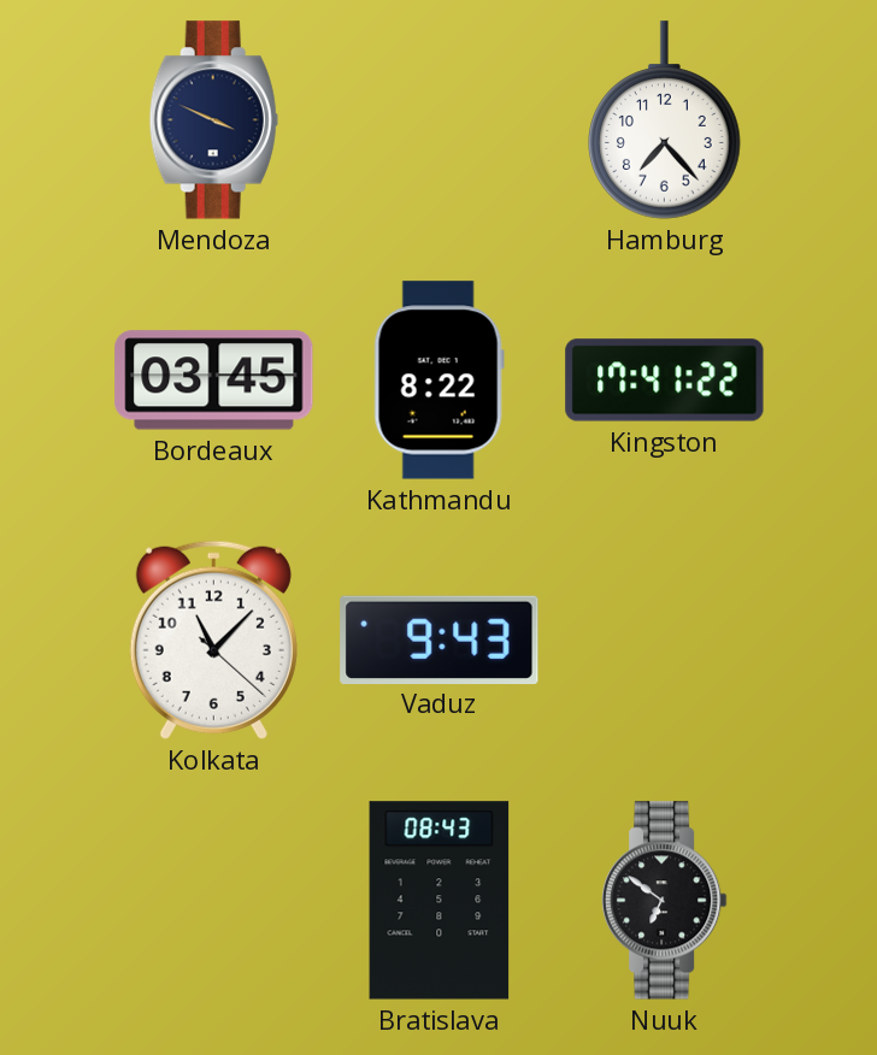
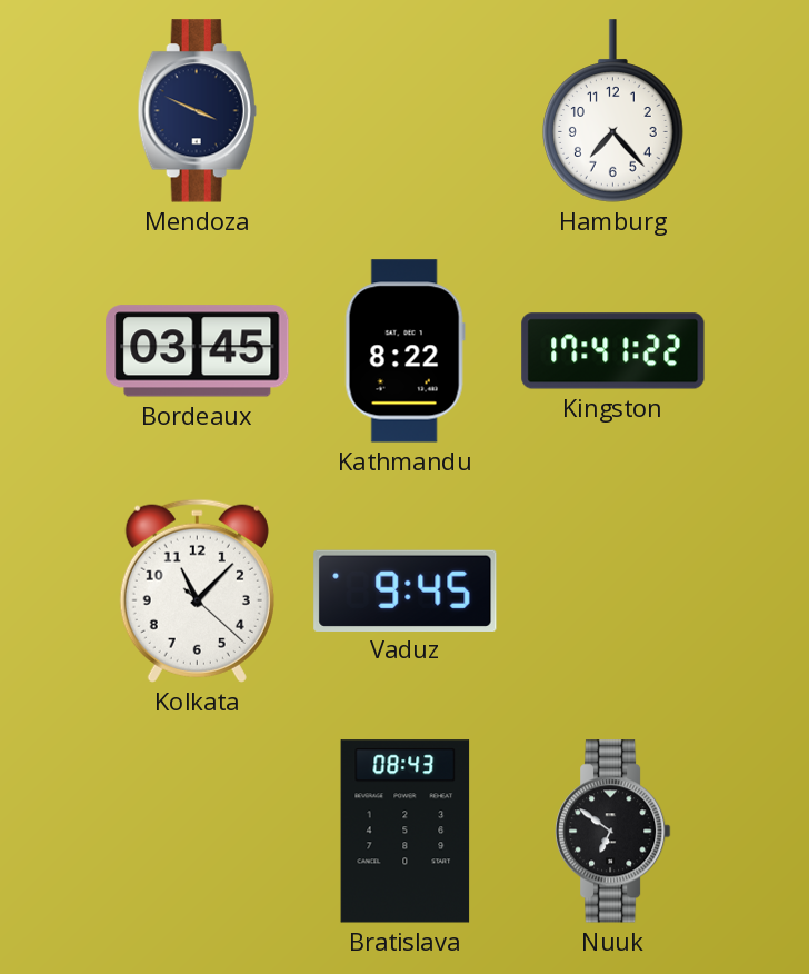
Vaduz: 9:43 -> 9:45
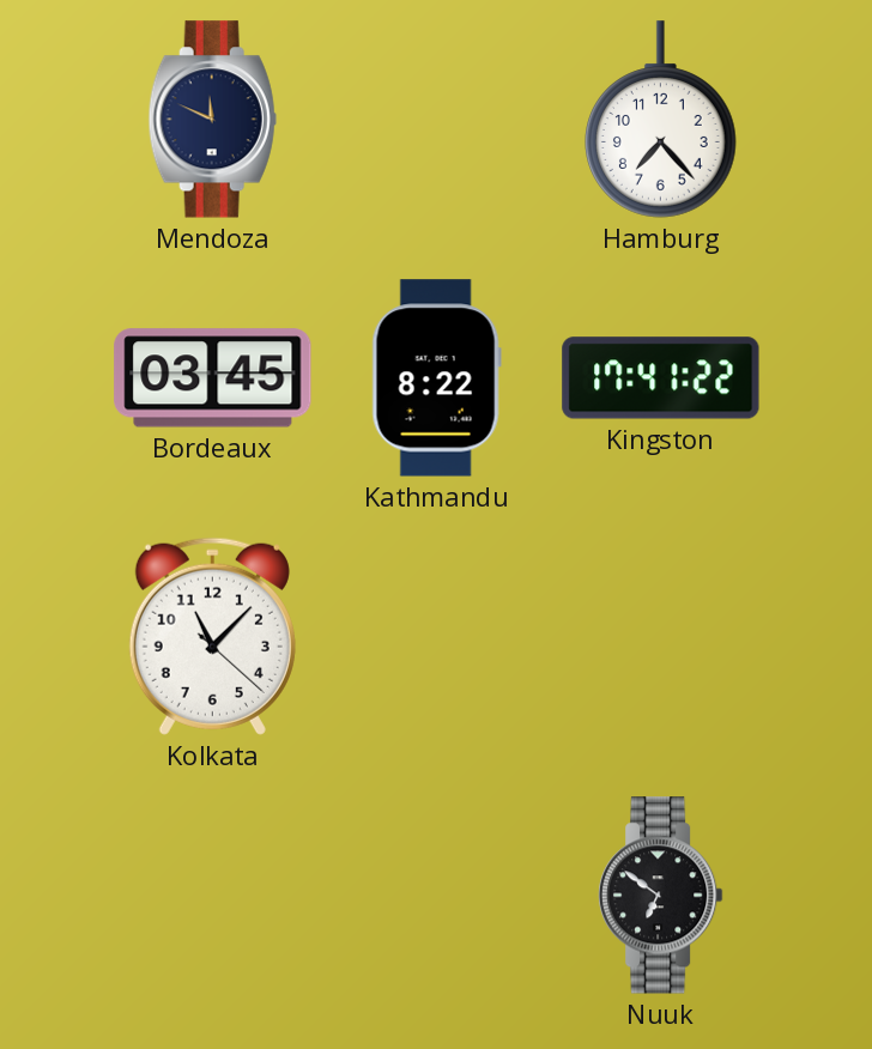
Mendoza: 3:49 -> 11:49
Vaduz: 9:45 -> none
Bratislava: 08:43 -> none
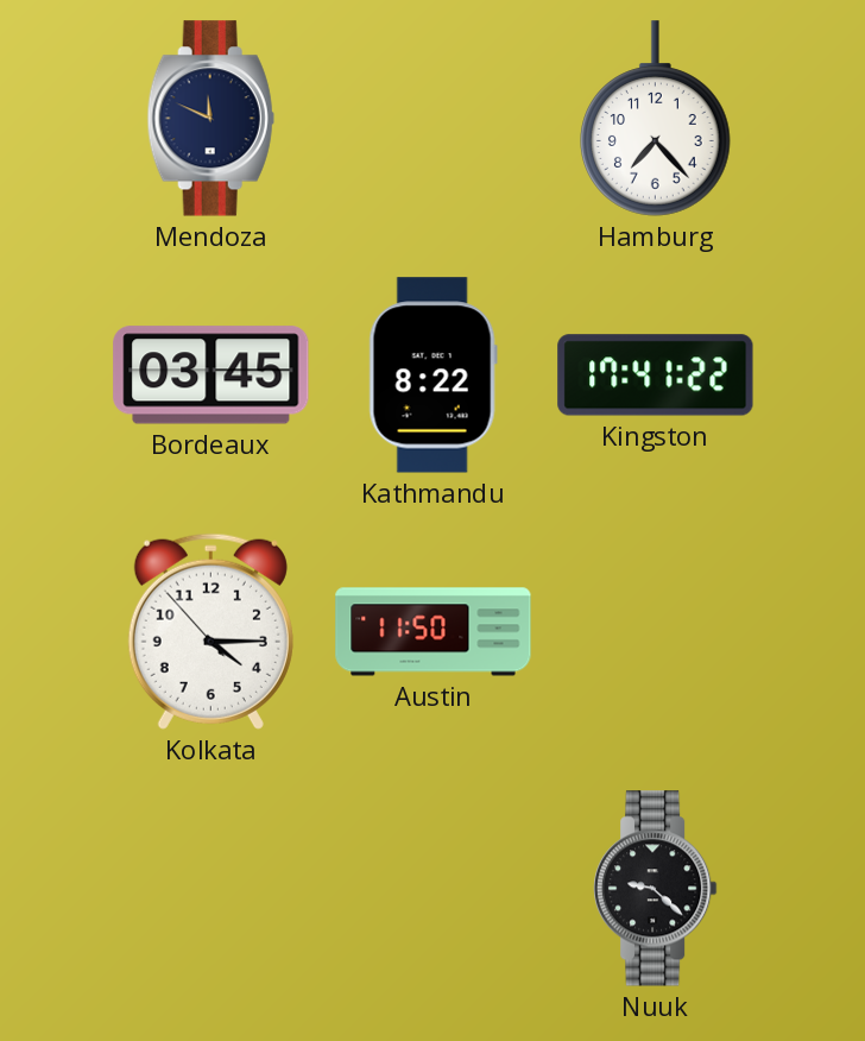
Kolkata: 11:07 -> 4:14
Austin: none -> 11:50
Nuuk: 6:51 -> 9:22
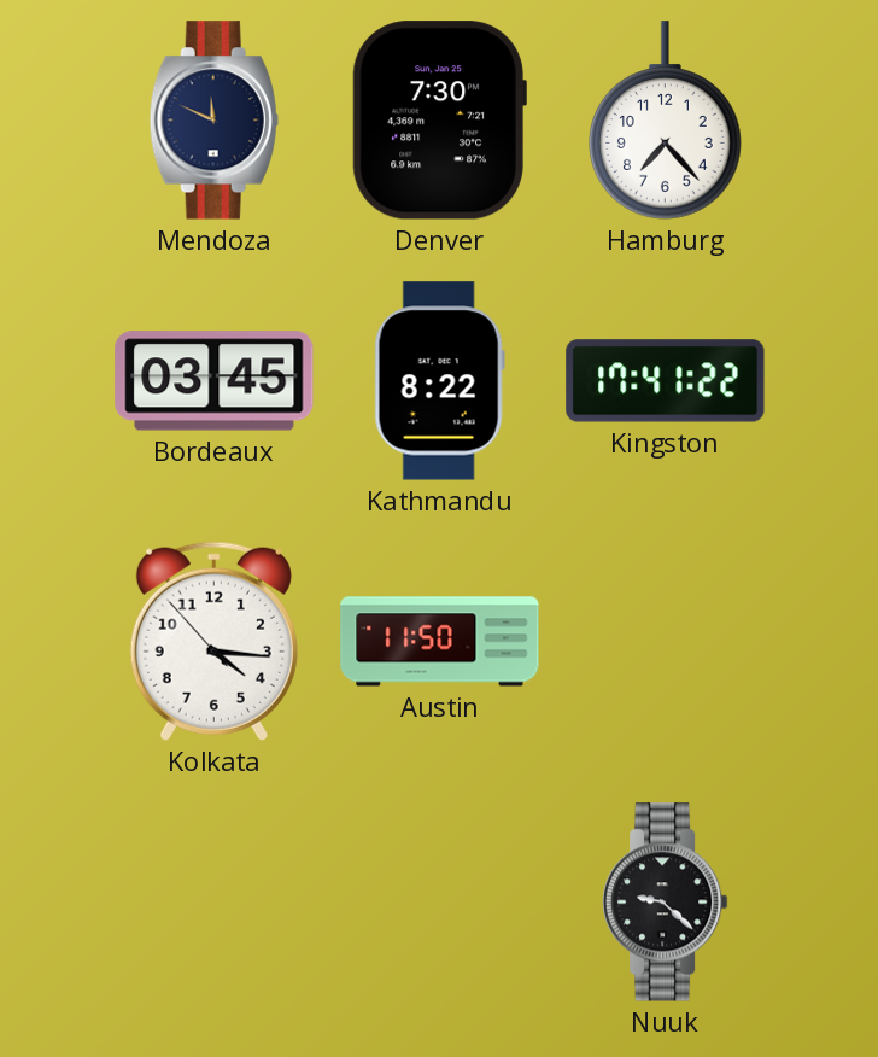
Denver: none -> 7:30
Kolkata: 4:14 -> 4:15
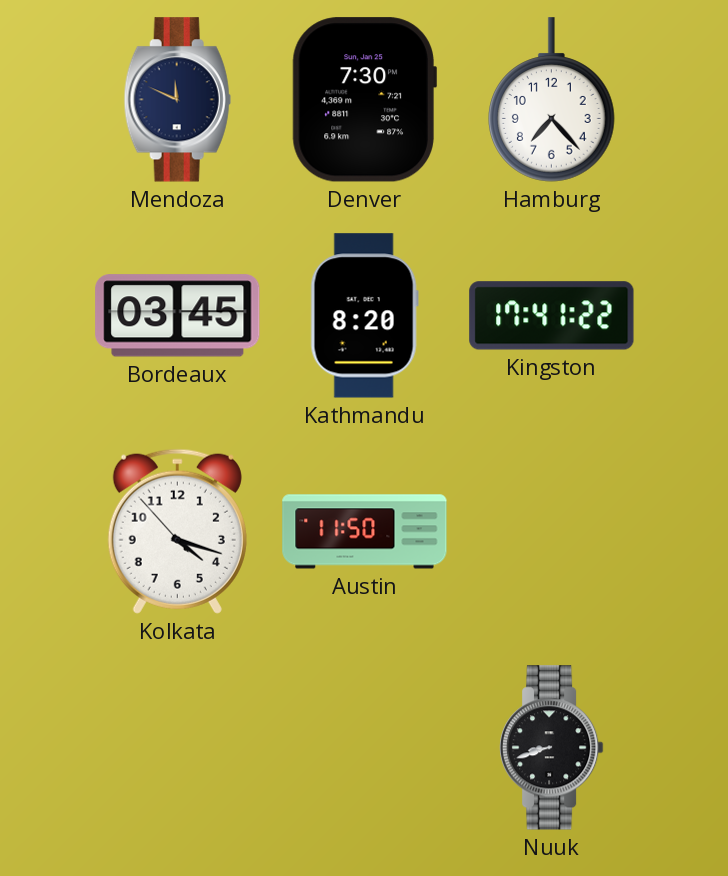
Kathmandu: 8:22 -> 8:20
Kolkata: 4:15 -> 4:17
Nuuk: 9:22 -> 8:42
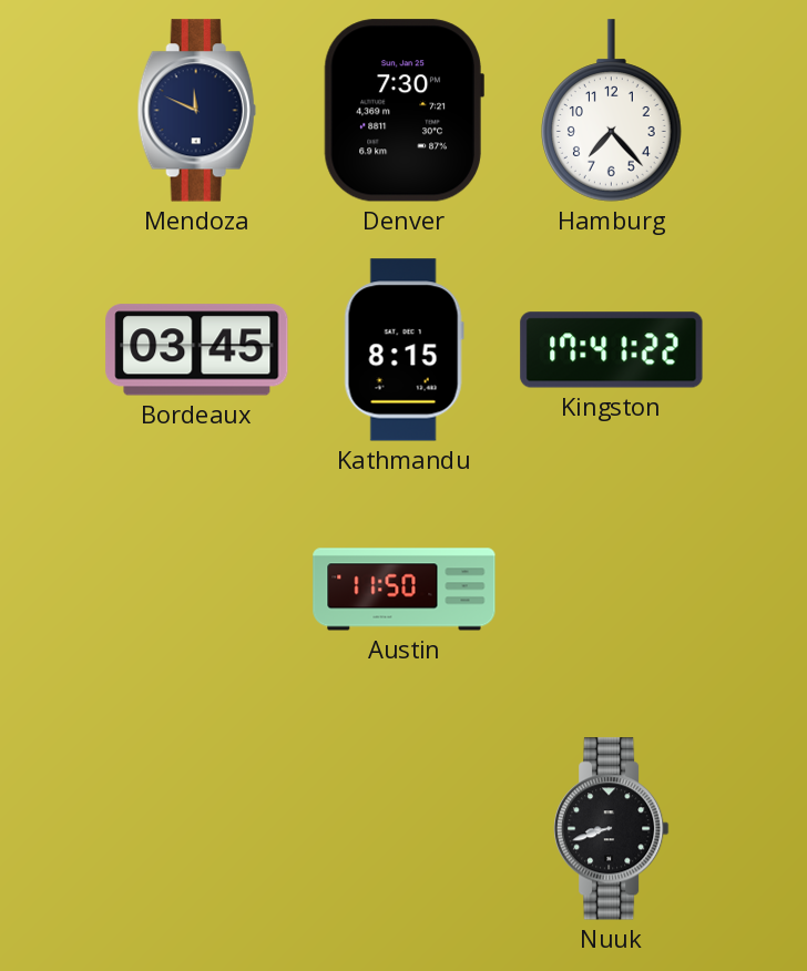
Kathmandu: 8:20 -> 8:15
Kolkata: 4:17 -> none
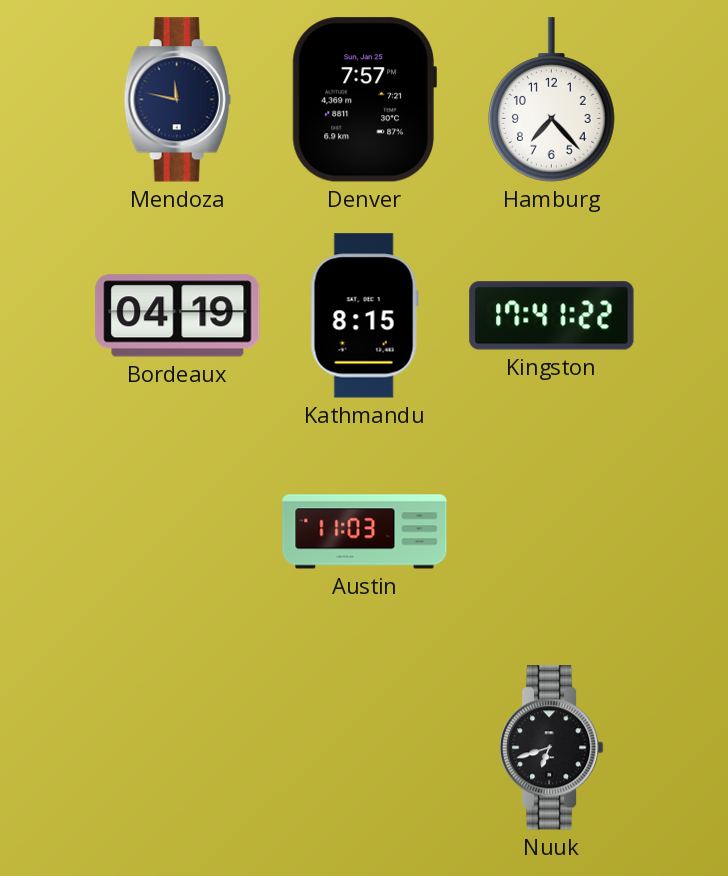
Mendoza: 11:49 -> 11:47
Denver: 7:30 -> 7:57
Bordeaux: 03:45 -> 04:19
Austin: 11:50 -> 11:03
Nuuk: 8:42 -> 6:42
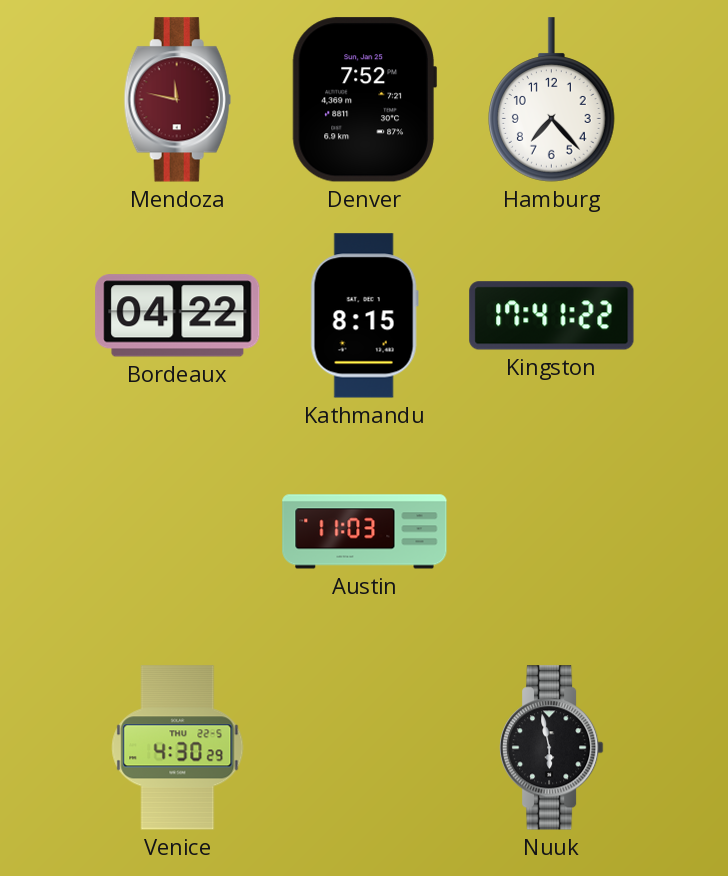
Mendoza dial: navy -> burgundy
Denver: 7:57 -> 7:52
Bordeaux: 04:19 -> 04:22
Venice: none -> 4:30
Nuuk: 6:42 -> 5:58
